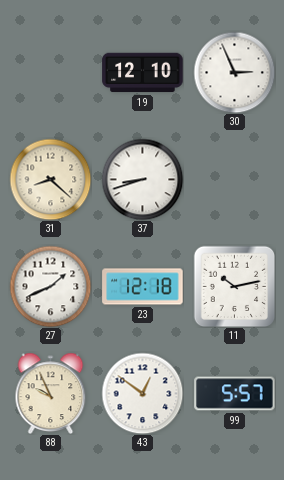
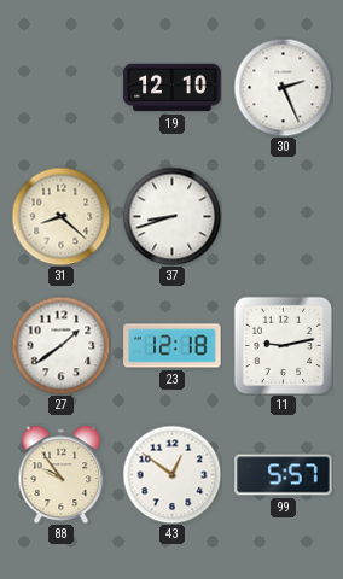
30: 2:56 -> 2:26
27: 1:41 -> 1:39
11: 10:13 -> 9:13
88: 9:56 -> 9:54
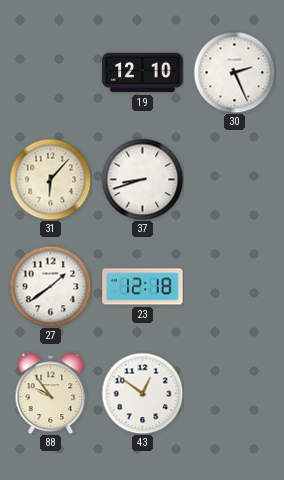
31: 8:22 -> 6:07
11: 9:13 -> none
99: 5:57 -> none
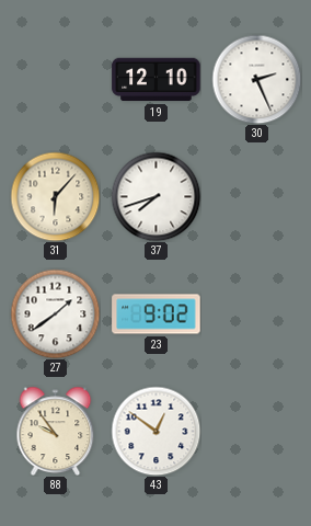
37: 8:42 -> 7:42
23: 12:18 -> 9:02
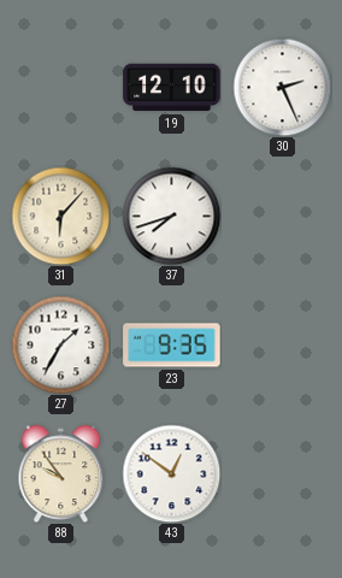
27: 1:39 -> 1:35
23: 9:02 -> 9:35
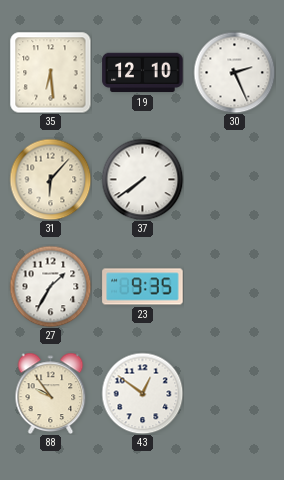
35: none -> 6:29
37: 7:42 -> 7:39
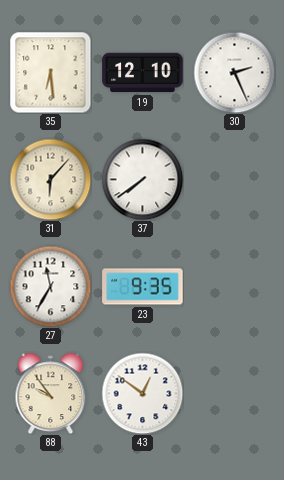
27: 1:35 -> 11:35
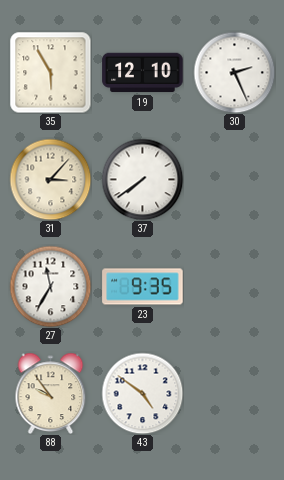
35: 6:29 -> 5:55
31: 6:07 -> 3:07
43: 12:51 -> 4:51
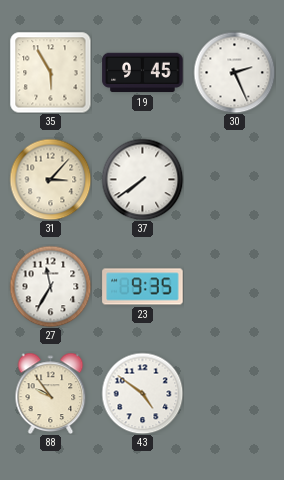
19: 12:10 -> 9:45
